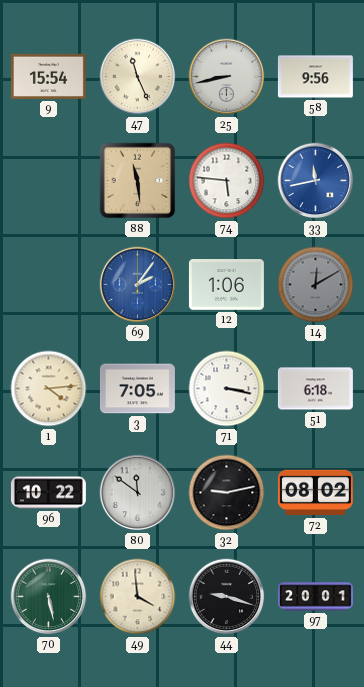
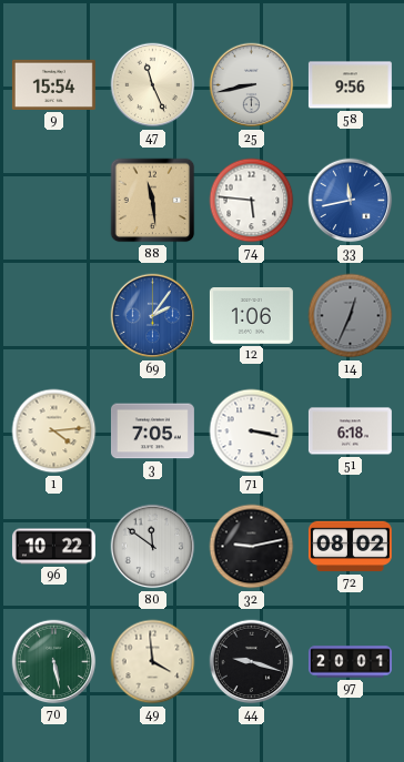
14: 12:10 -> 12:34
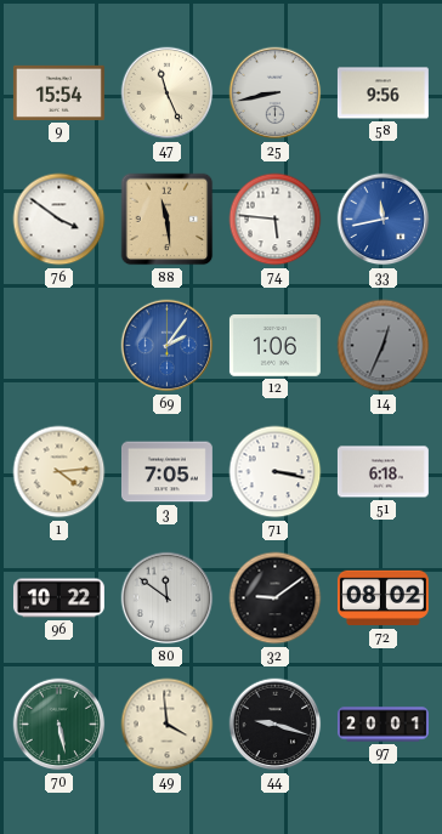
76: none -> 3:51
32: 9:13 -> 9:09
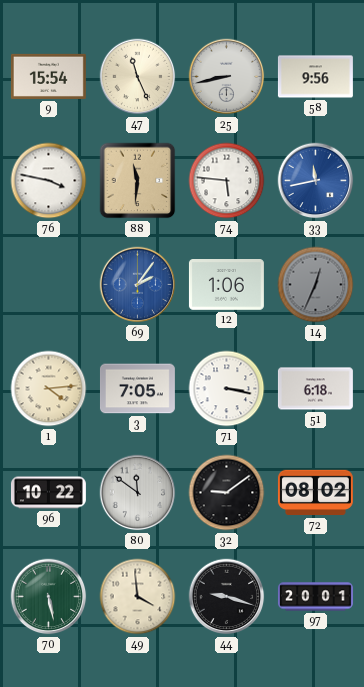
76: 3:51 -> 3:47
88: 11:29 -> 11:31
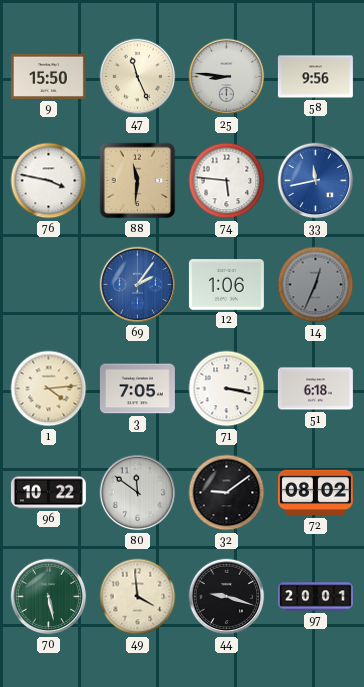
9: 15:54 -> 15:50
25: 8:43 -> 8:46
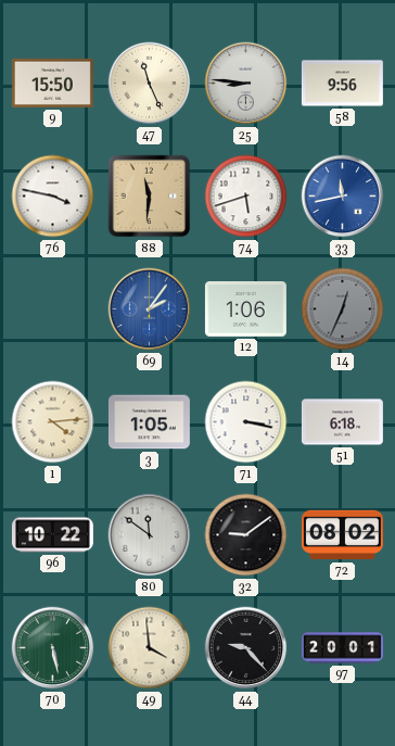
74: 5:46 -> 5:42
3: 7:05 -> 1:05
44: 9:18 -> 9:23
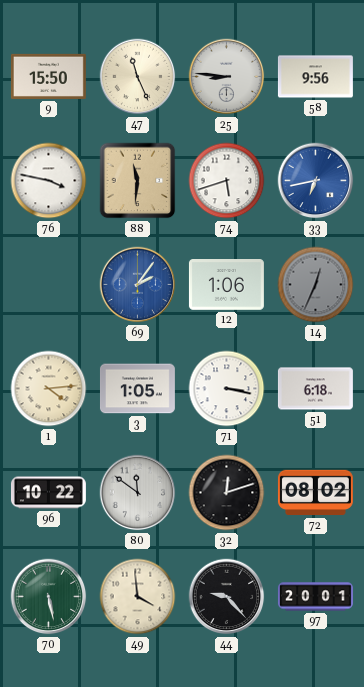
33: 11:43 -> 6:43
32: 9:09 -> 12:12
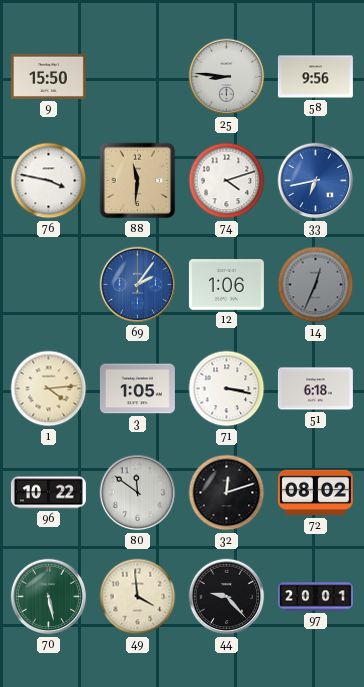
47: 11:26 -> none
74: 5:42 -> 4:12
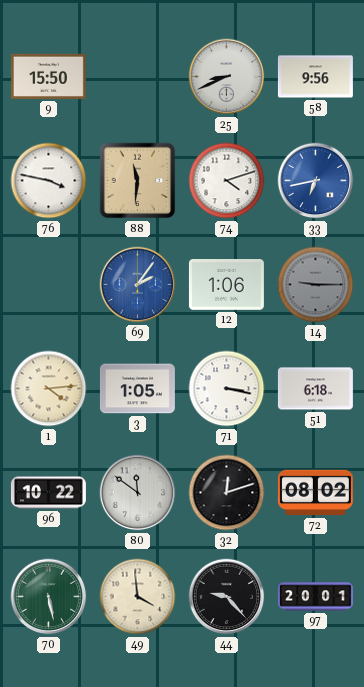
25: 8:46 -> 8:41
14: 12:34 -> 9:15
